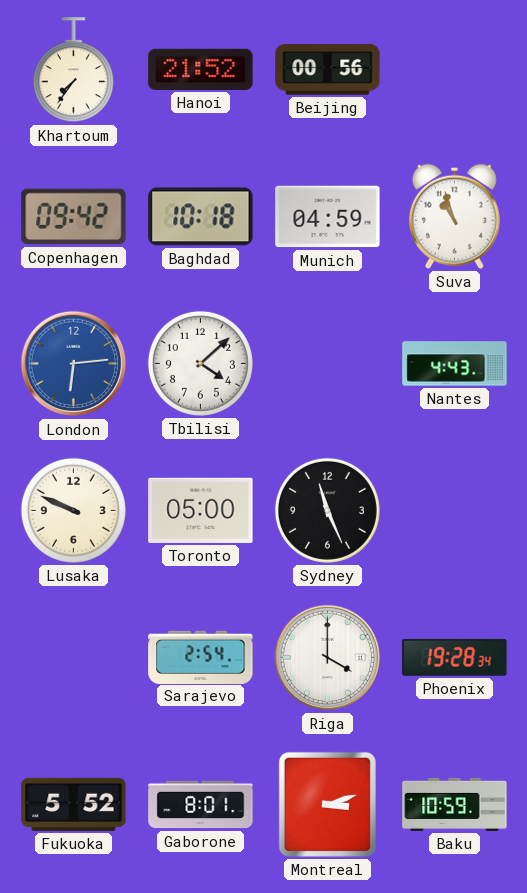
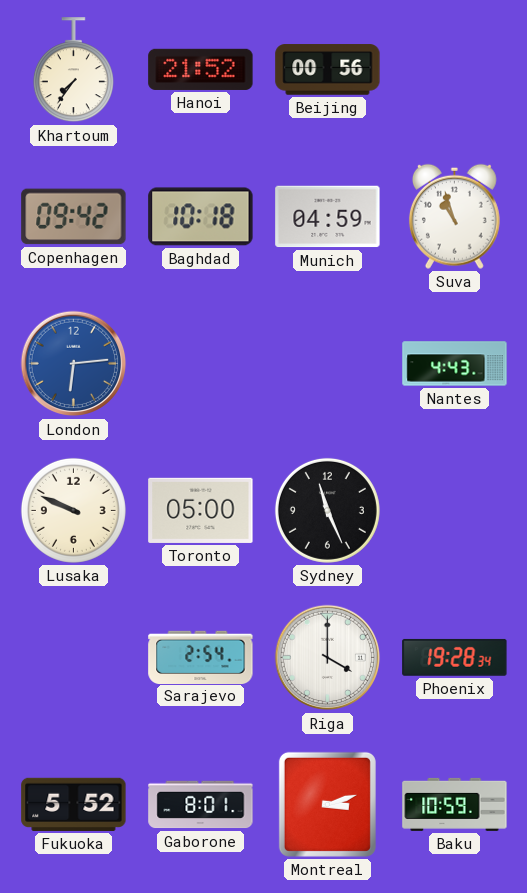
Tbilisi: 4:08 -> none
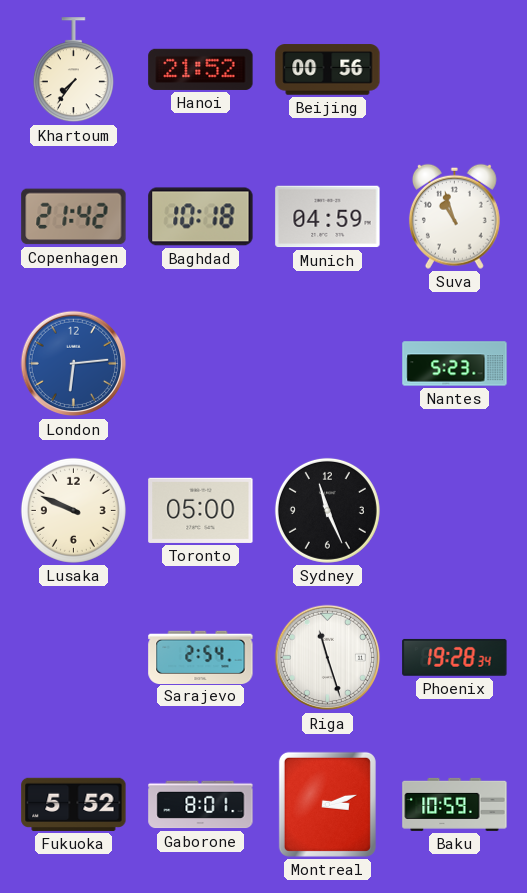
Copenhagen: 09:42 -> 21:42
Nantes: 4:43 -> 5:23
Riga: 4:00 -> 11:27
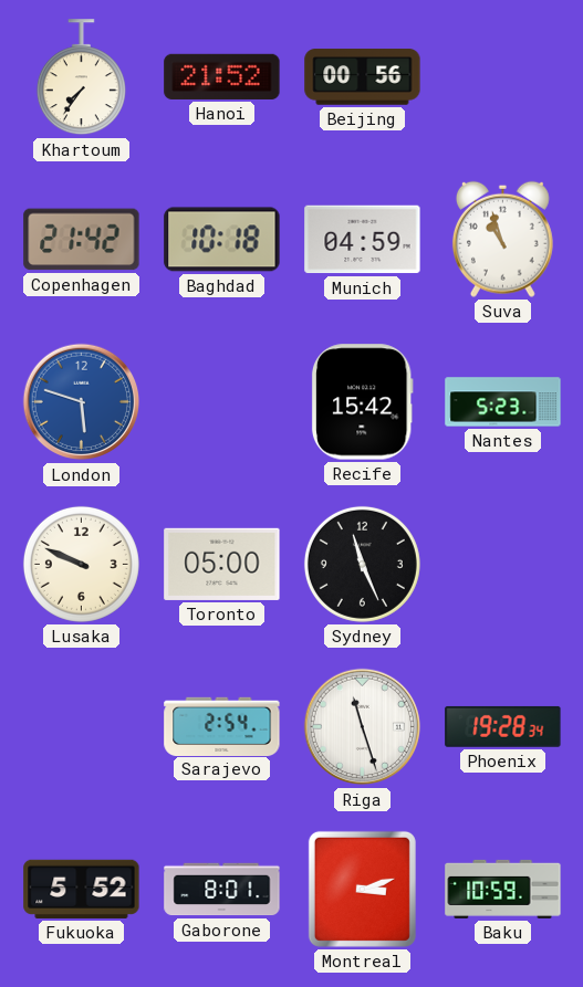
London: 6:14 -> 5:48
Recife: none -> 15:42
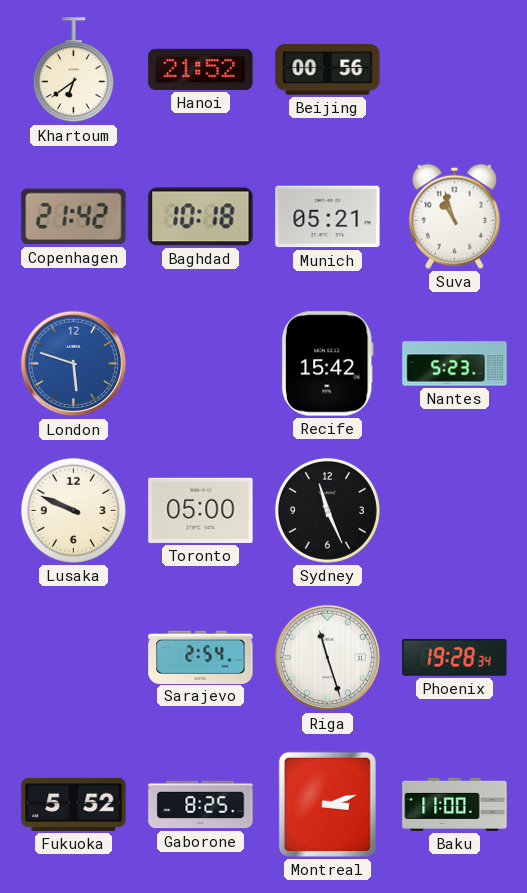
Khartoum: 7:36 -> 6:39
Munich: 04:59 -> 05:21
Gaborone: 8:01 -> 8:25
Baku: 10:59 -> 11:00
